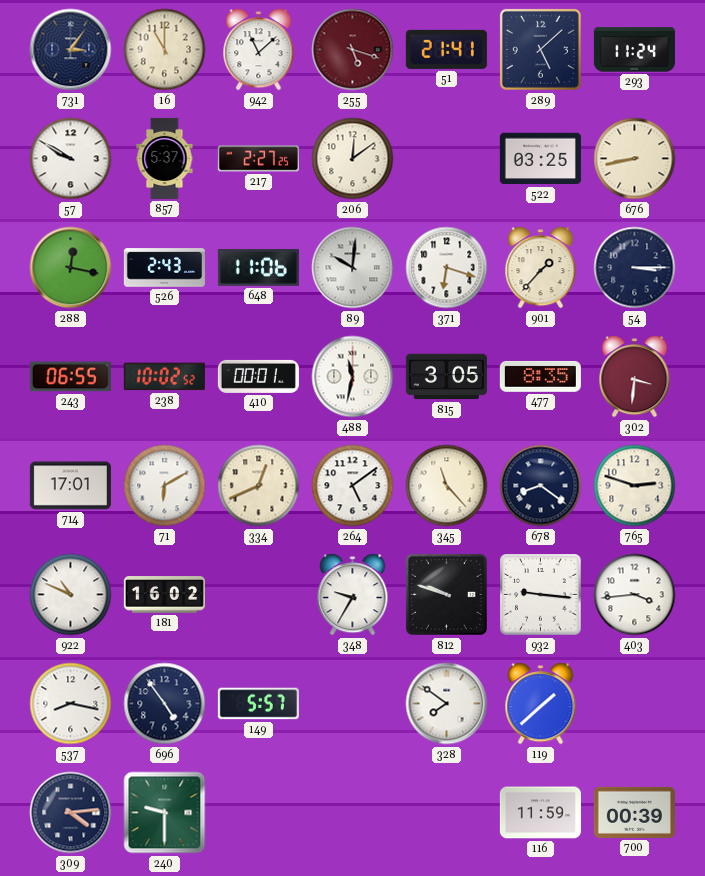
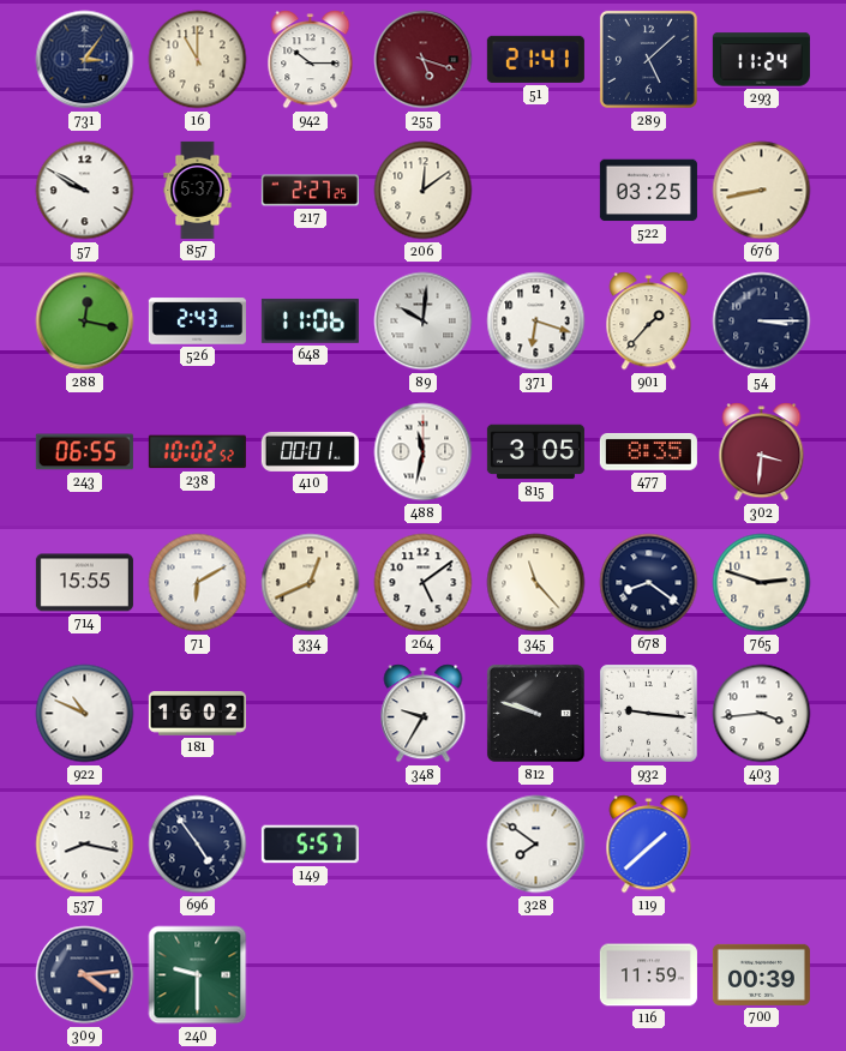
942: 11:08 -> 10:15
714: 17:01 -> 15:55
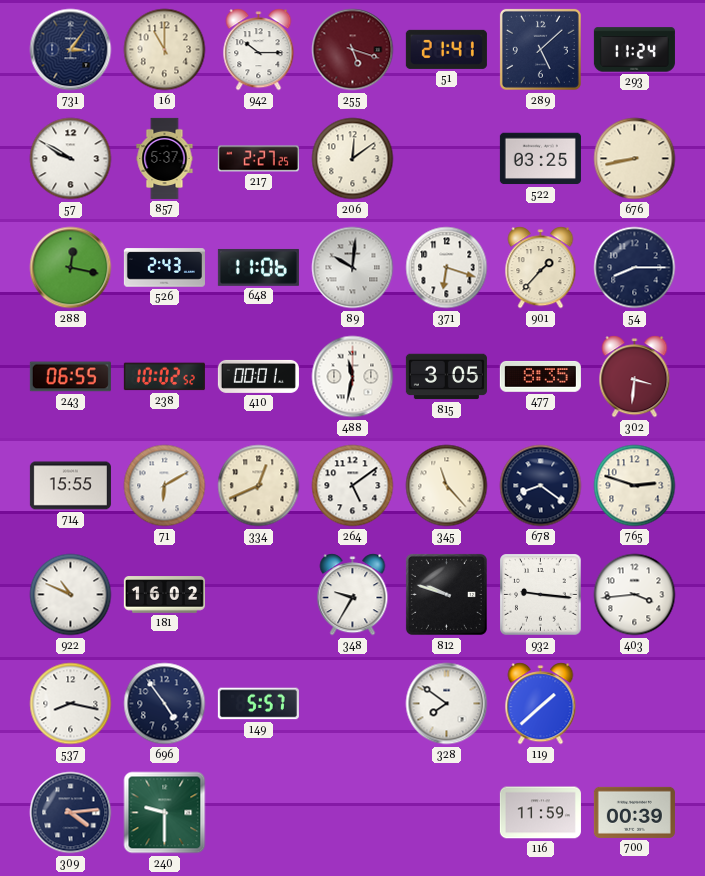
54: 3:15 -> 8:15
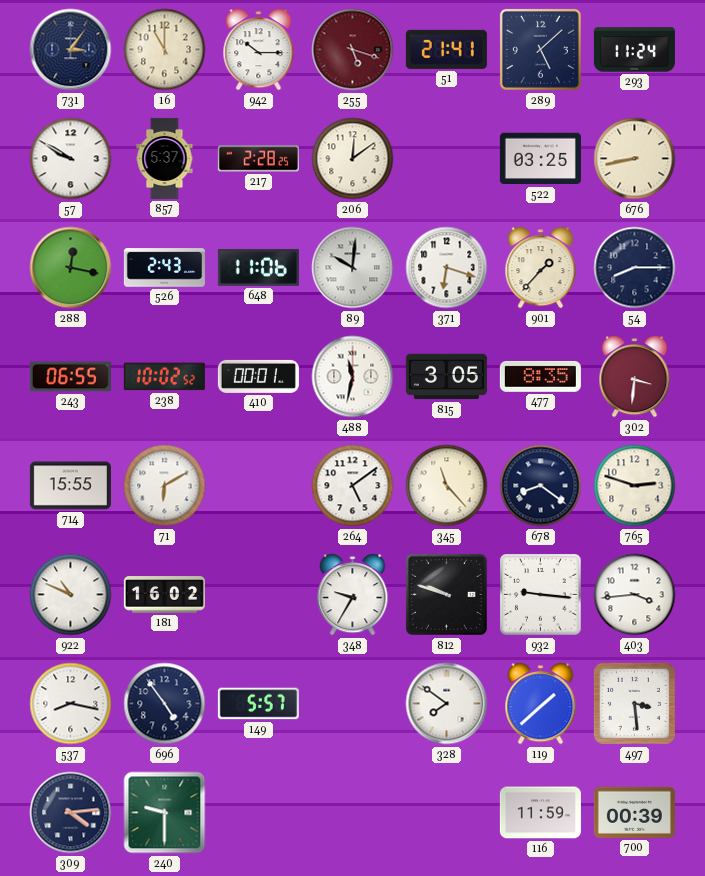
217: 2:27 -> 2:28
334: 12:41 -> none
497: none -> 3:29
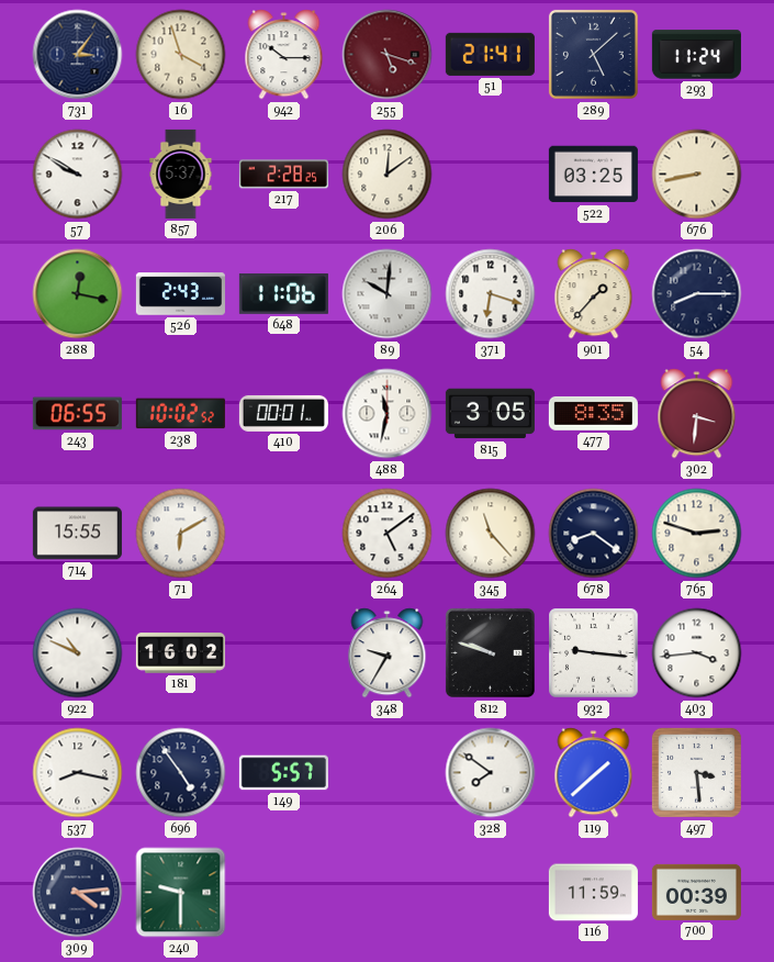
16: 11:00 -> 3:57
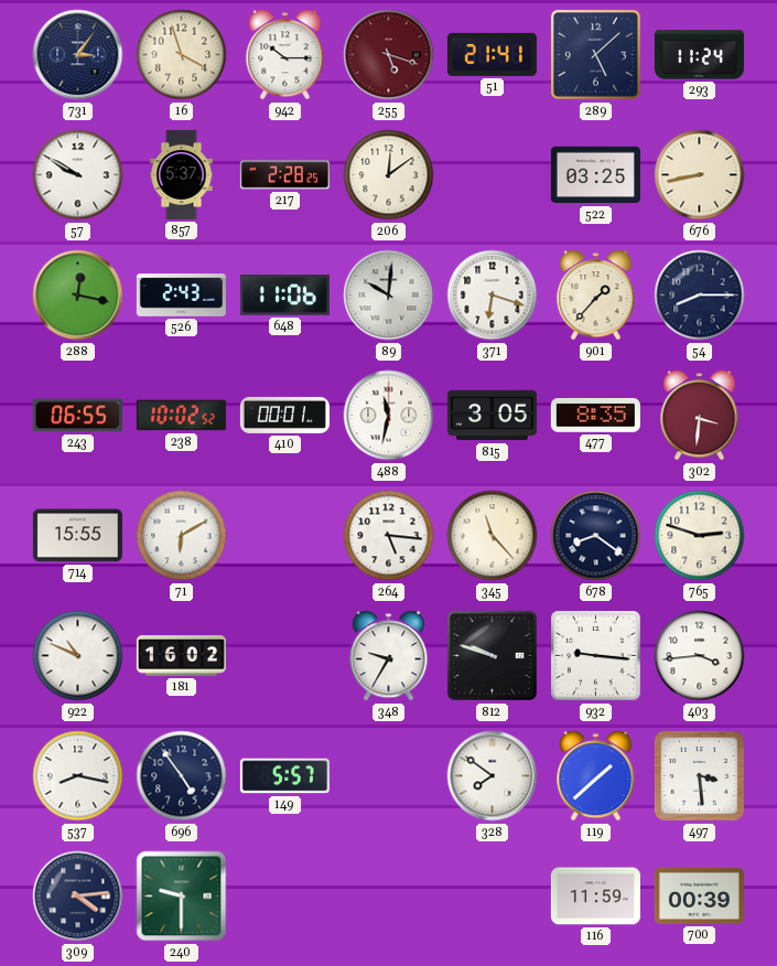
264: 5:09 -> 5:16
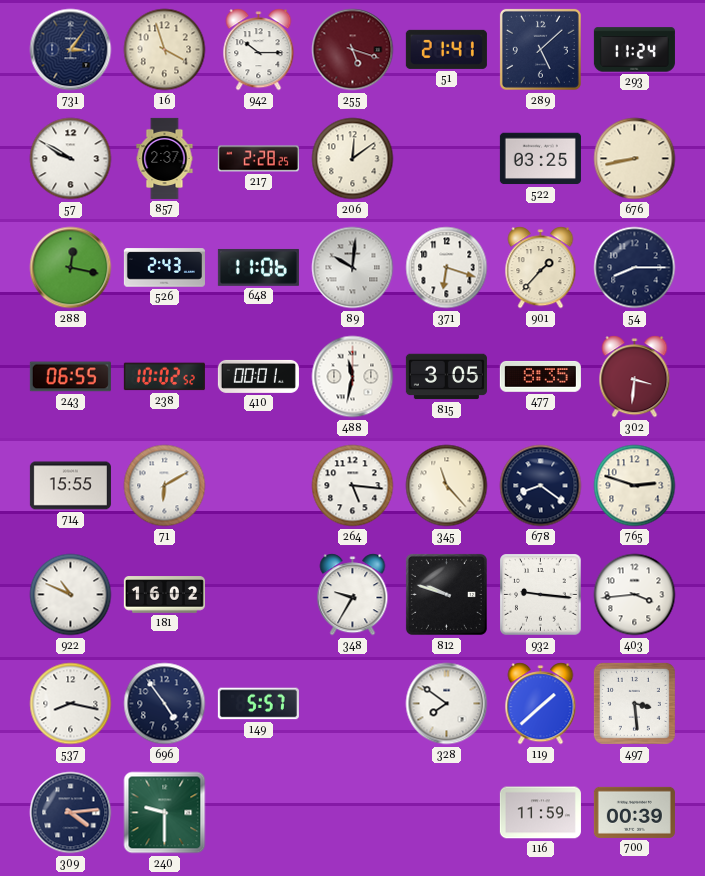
857: 5:37 -> 2:37
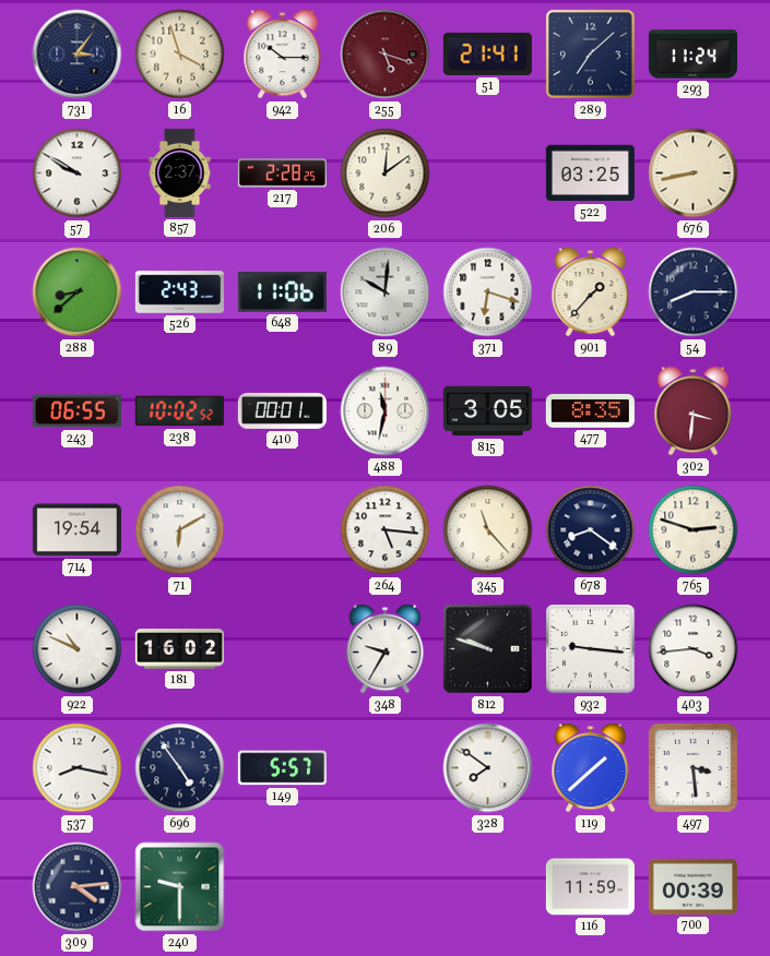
289: 5:08 -> 7:08
288: 12:17 -> 8:38
714: 15:55 -> 19:54
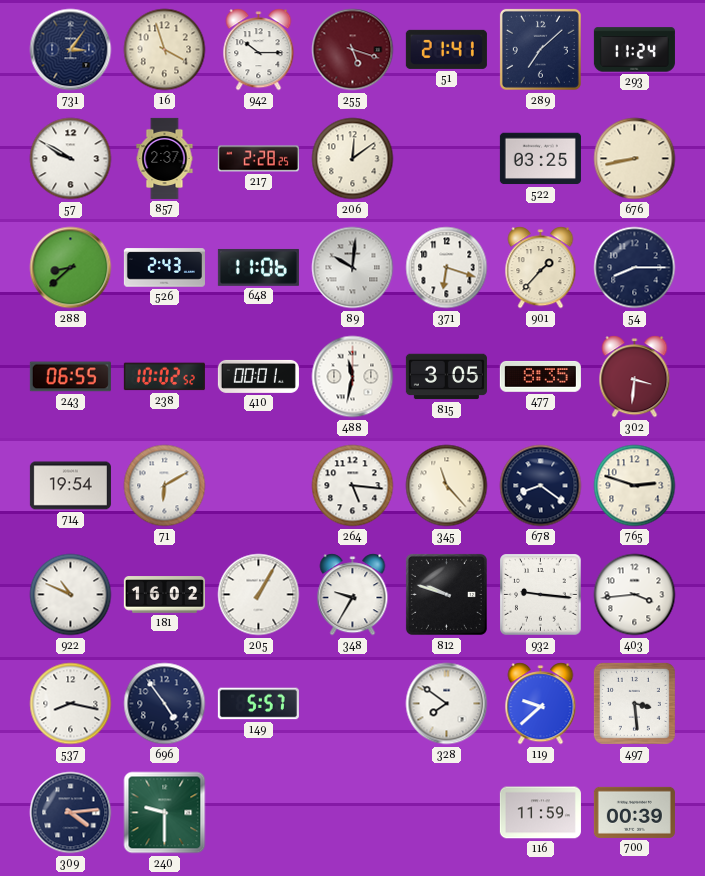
205: none -> 1:05
119: 1:38 -> 9:38
